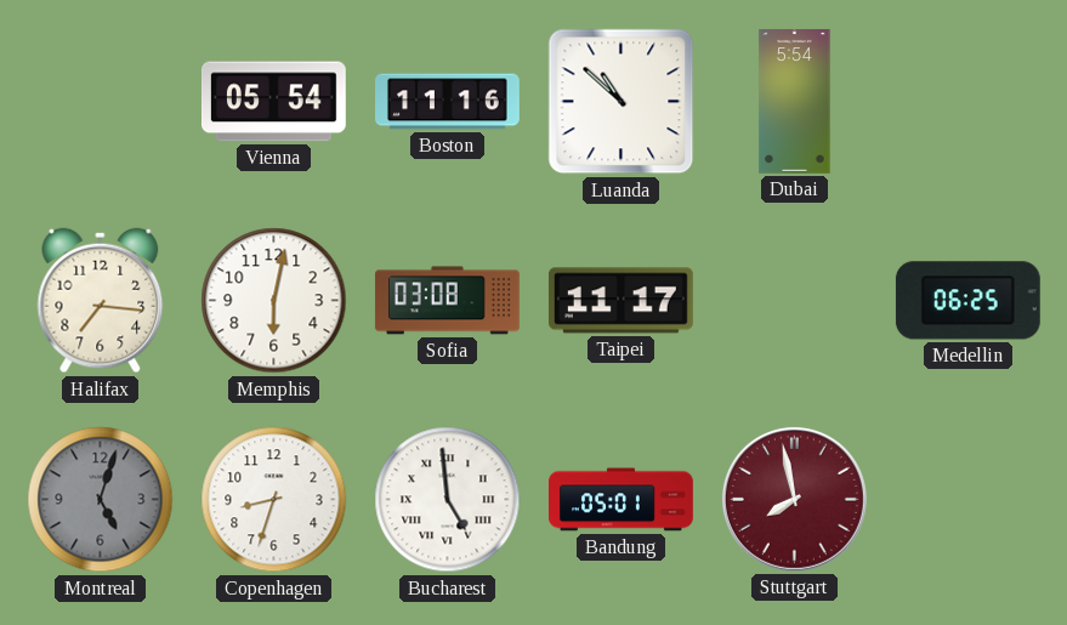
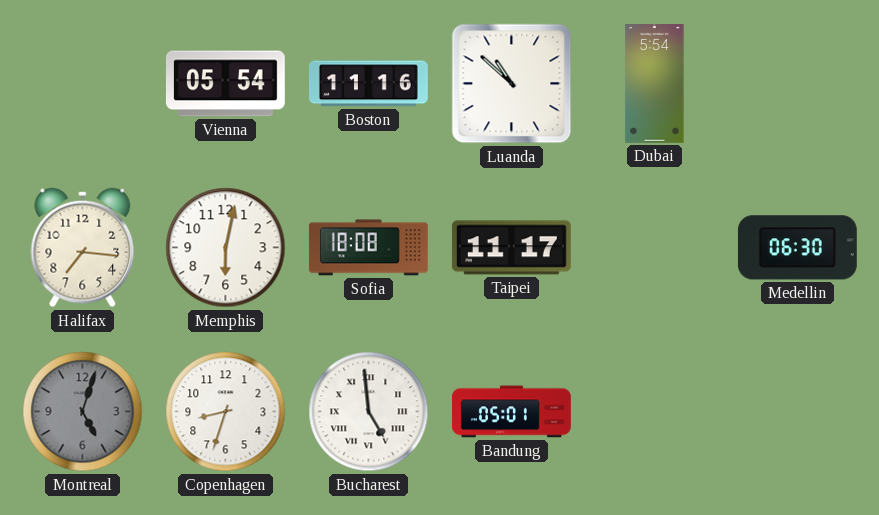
Sofia: 03:08 -> 18:08
Medellin: 06:25 -> 06:30
Stuttgart: 7:58 -> none
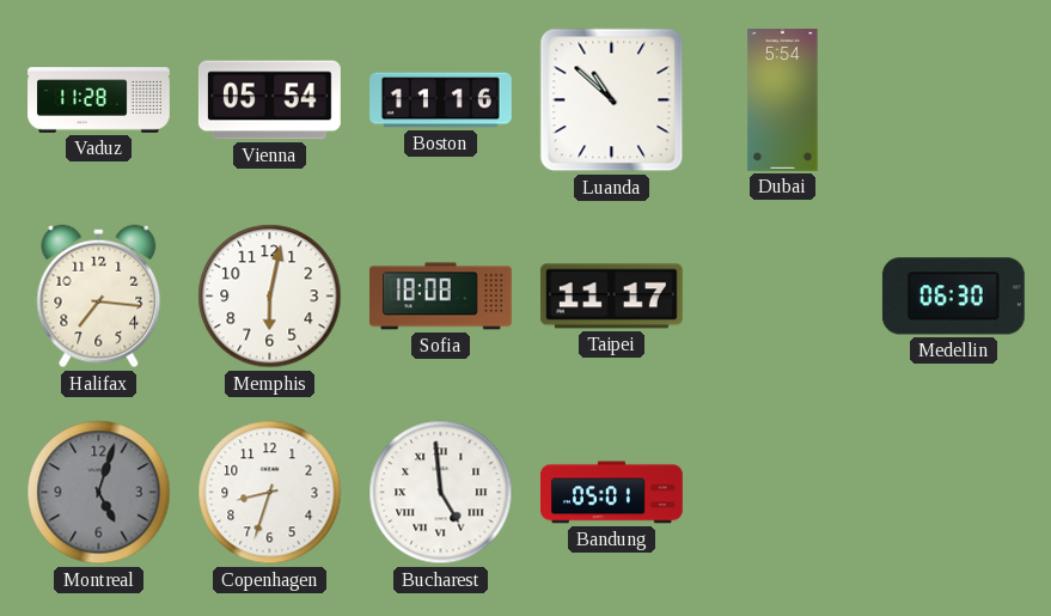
Vaduz: none -> 11:28
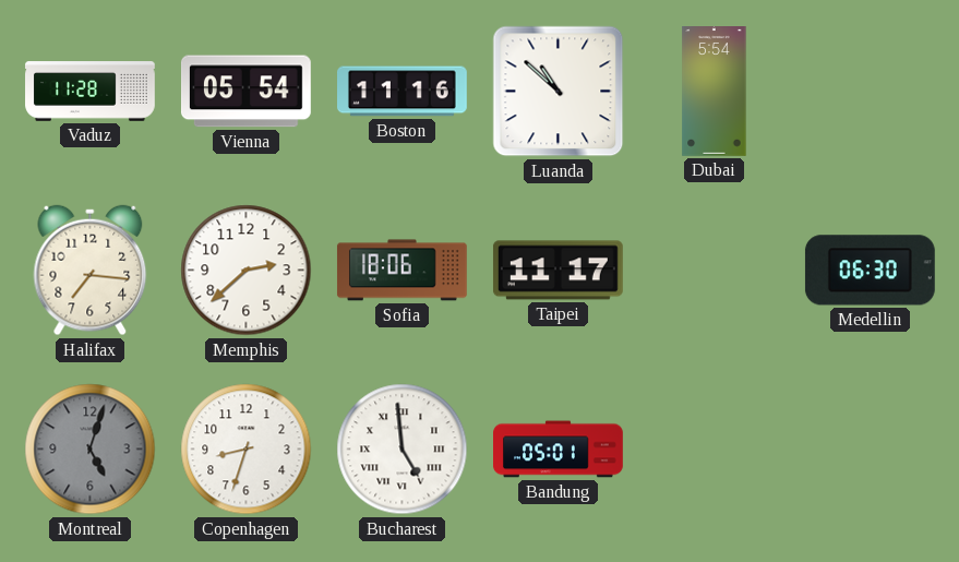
Memphis: 6:02 -> 2:38
Sofia: 18:08 -> 18:06
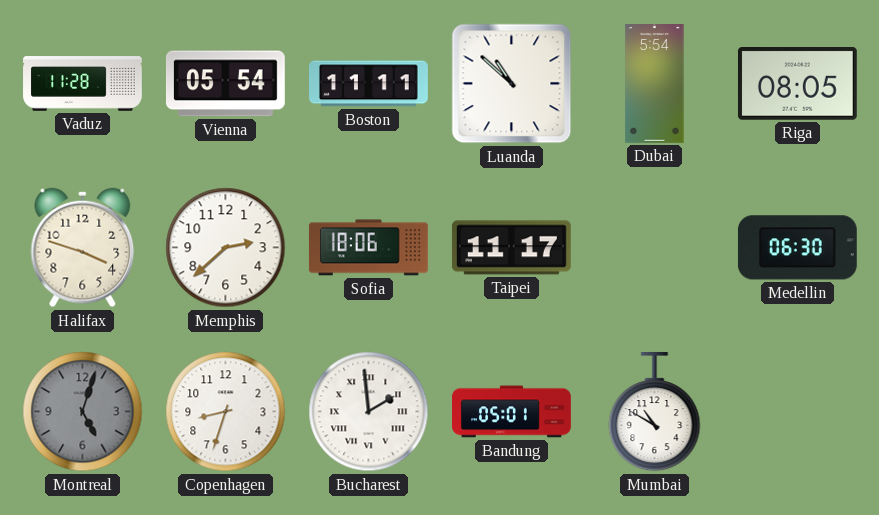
Boston: 11:16 -> 11:11
Riga: none -> 08:05
Halifax: 7:16 -> 3:48
Bucharest: 4:59 -> 1:59
Mumbai: none -> 10:50
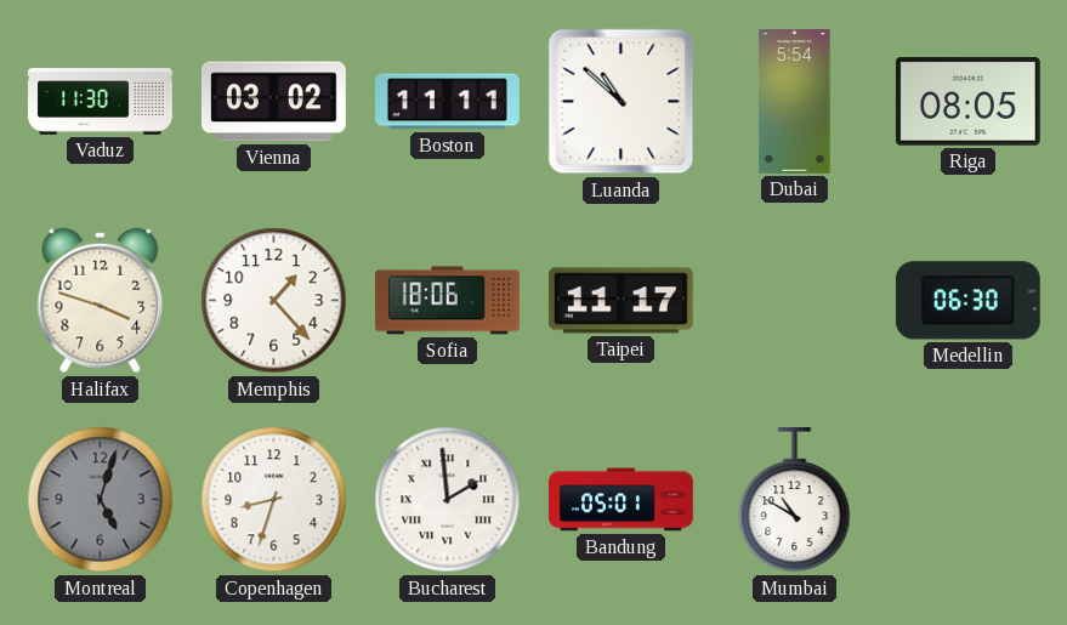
Vaduz: 11:28 -> 11:30
Vienna: 05:54 -> 03:02
Memphis: 2:38 -> 1:23
